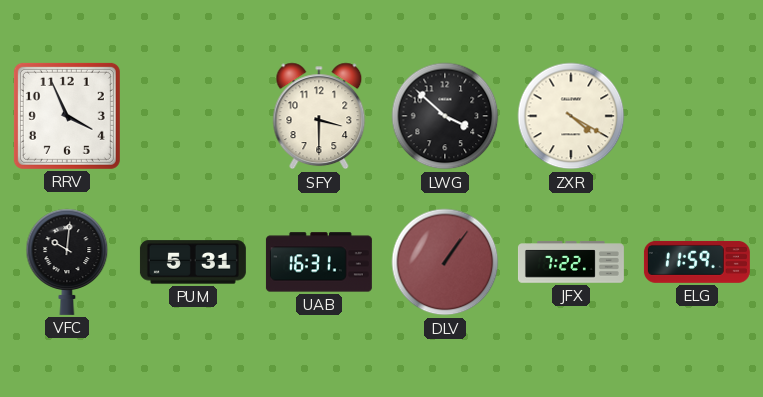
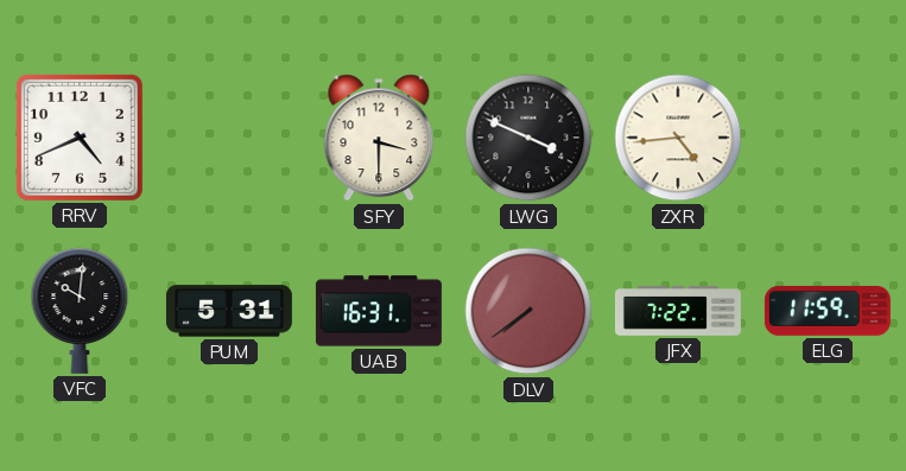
RRV: 3:56 -> 4:41
LWG: 3:52 -> 3:49
ZXR: 4:20 -> 4:44
DLV: 1:06 -> 7:39
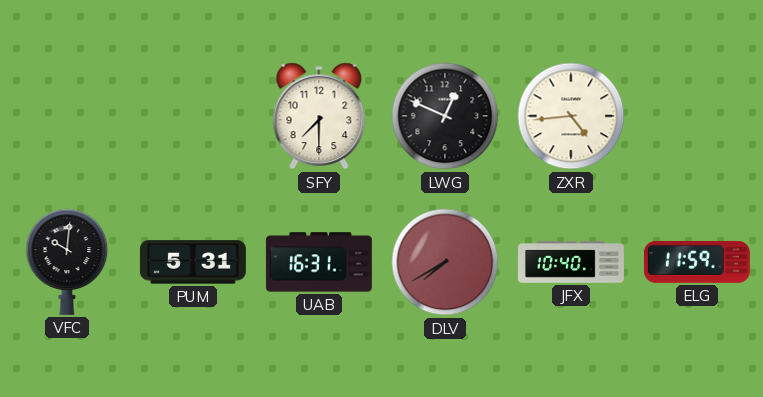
RRV: 4:41 -> none
SFY: 3:30 -> 7:30
LWG: 3:49 -> 12:49
DLV: 7:39 -> 7:40
JFX: 7:22 -> 10:40
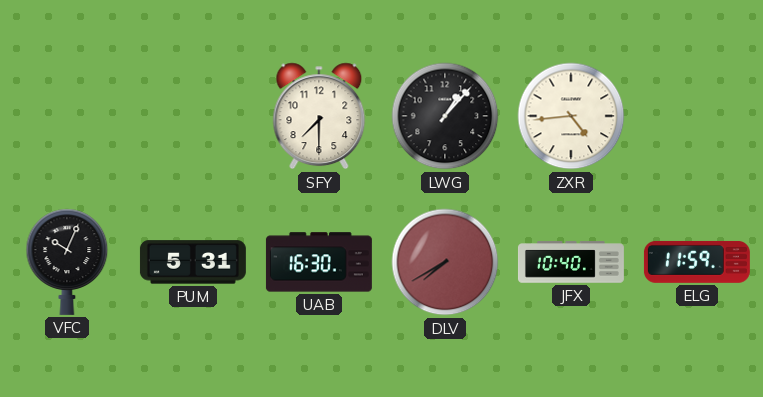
LWG: 12:49 -> 1:07
VFC: 10:01 -> 10:04
UAB: 16:31 -> 16:30
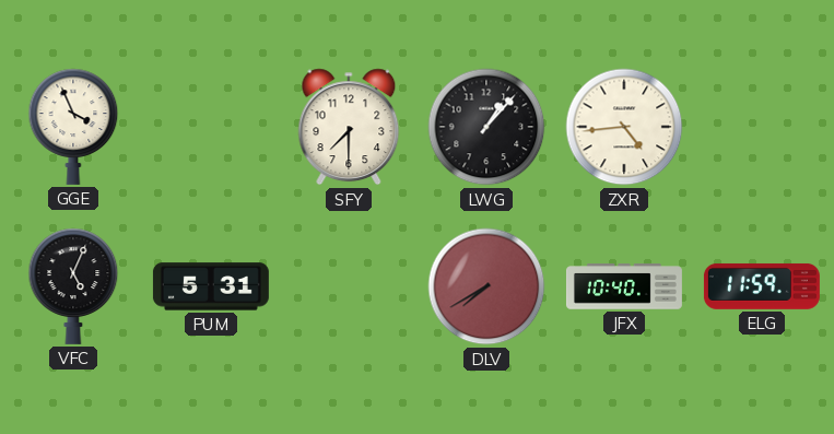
GGE: none -> 3:56
VFC: 10:04 -> 5:04
UAB: 16:30 -> none
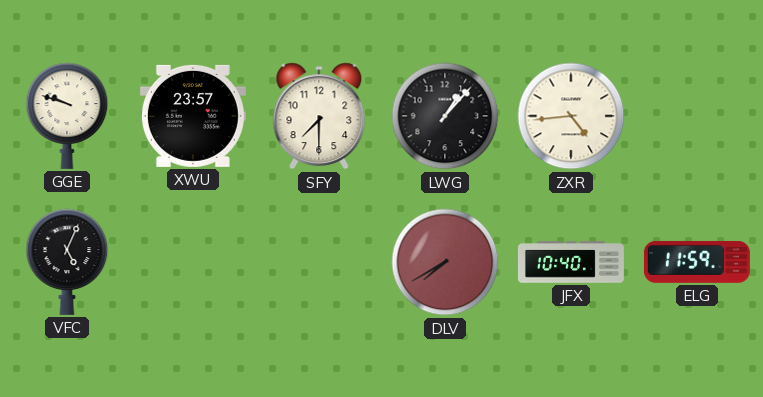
GGE: 3:56 -> 9:48
XWU: none -> 23:57
PUM: 5:31 -> none
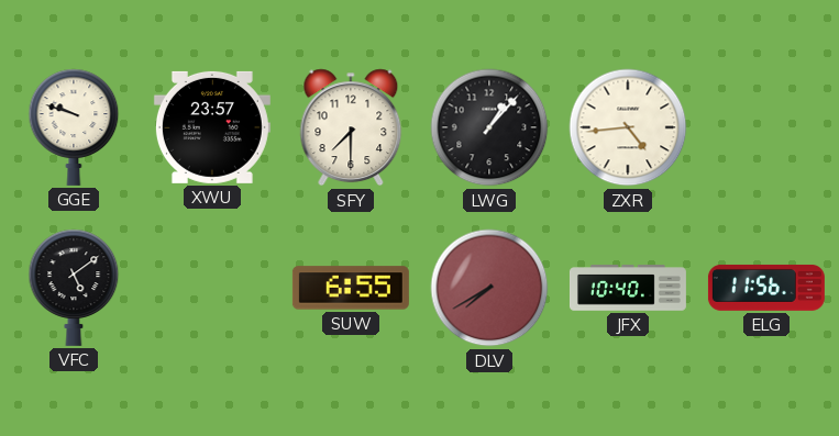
VFC: 5:04 -> 5:09
SUW: none -> 6:55
ELG: 11:59 -> 11:56
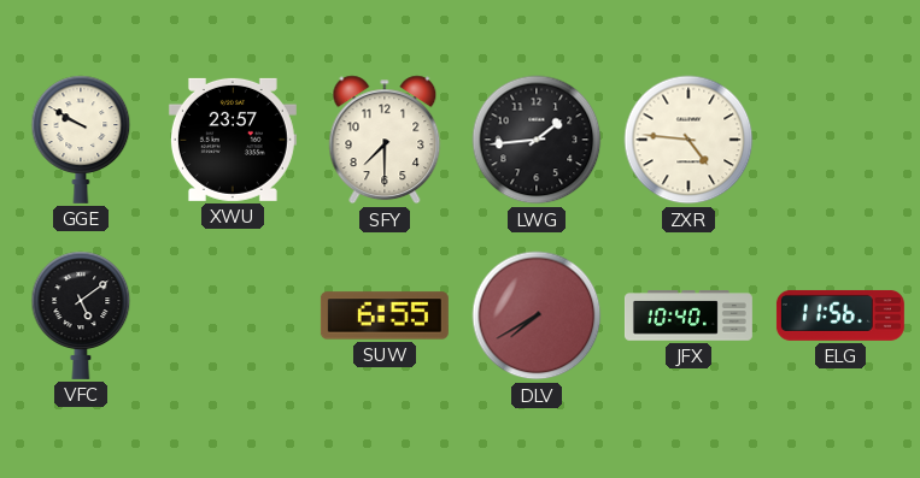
GGE: 9:48 -> 9:50
LWG: 1:07 -> 1:44
ZXR: 4:44 -> 4:46
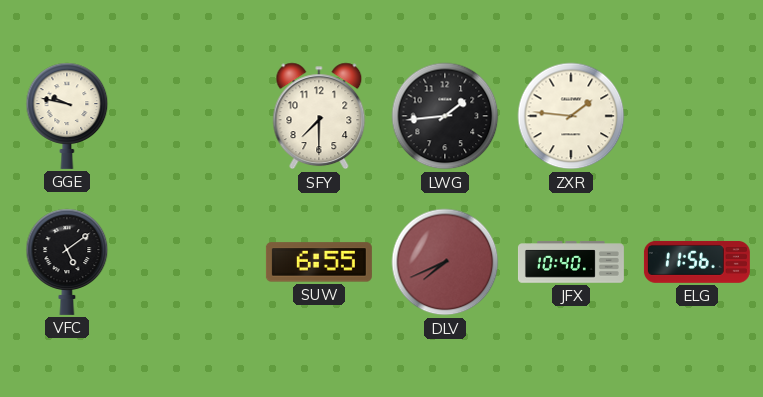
GGE: 9:50 -> 9:47
XWU: 23:57 -> none
ZXR: 4:46 -> 1:46
DLV: 7:40 -> 7:41
